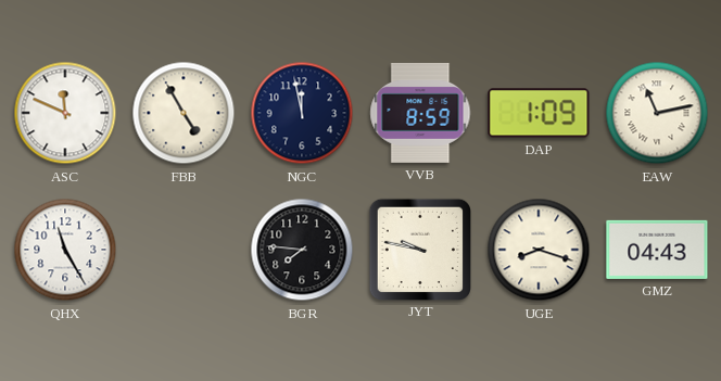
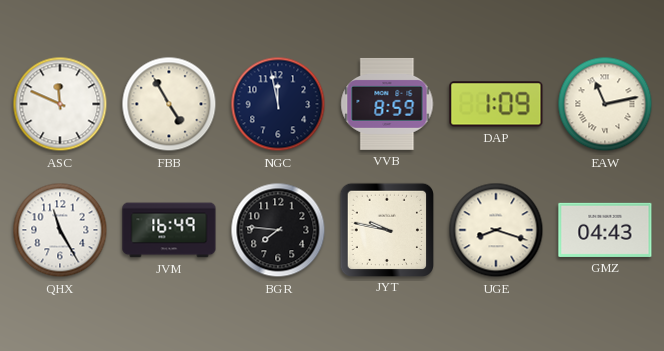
JVM: none -> 16:49
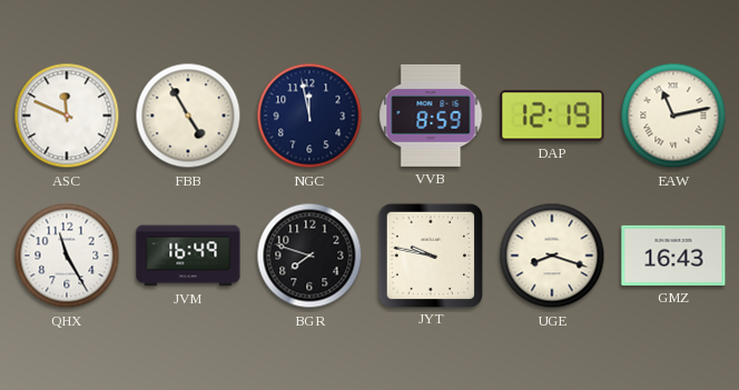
DAP: 1:09 -> 12:19
BGR: 7:46 -> 7:48
GMZ: 04:43 -> 16:43
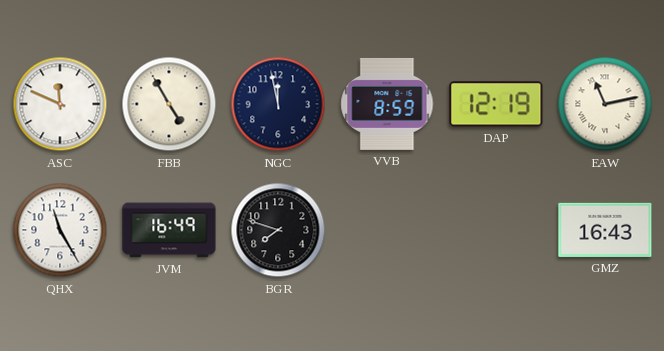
JYT: 9:47 -> none
UGE: 8:18 -> none
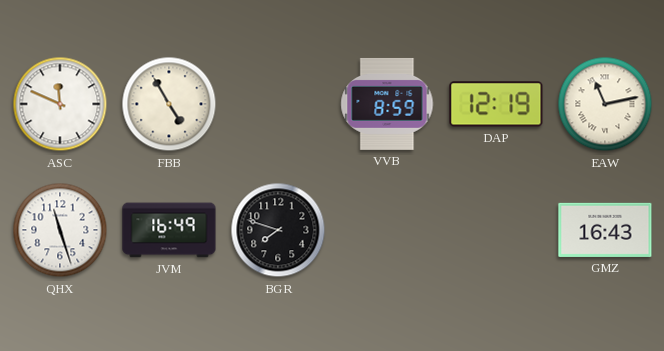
NGC: 11:58 -> none
QHX: 11:25 -> 11:27
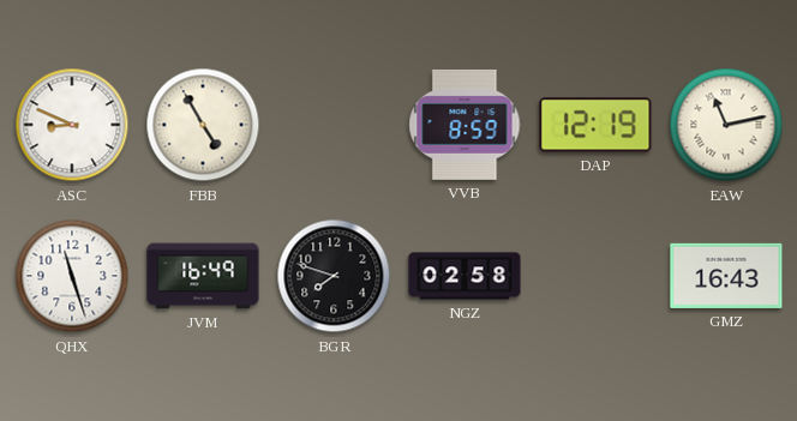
ASC: 11:49 -> 8:49
NGZ: none -> 02:58
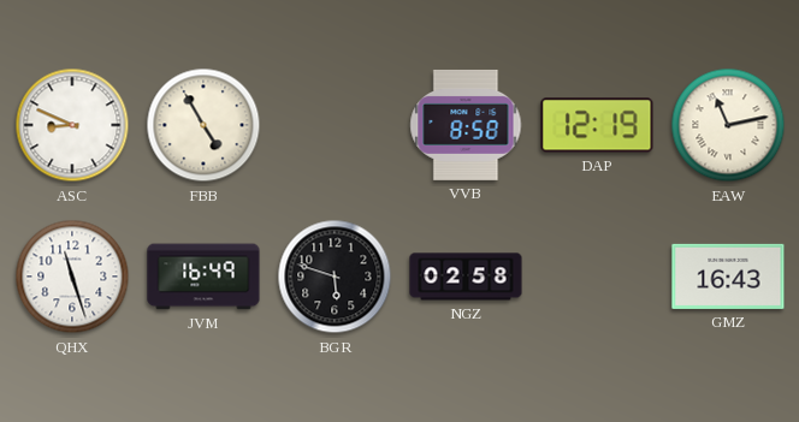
VVB: 8:59 -> 8:58
BGR: 7:48 -> 5:48
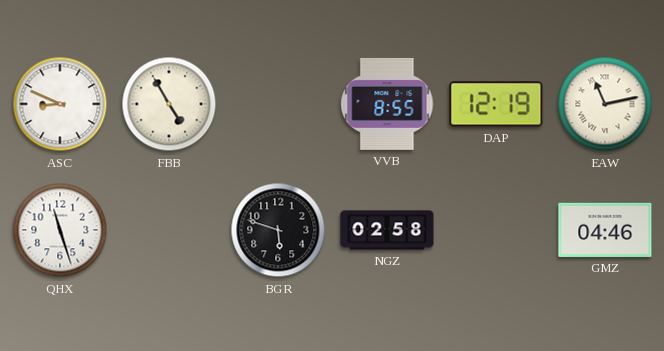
VVB: 8:58 -> 8:55
JVM: 16:49 -> none
GMZ: 16:43 -> 04:46
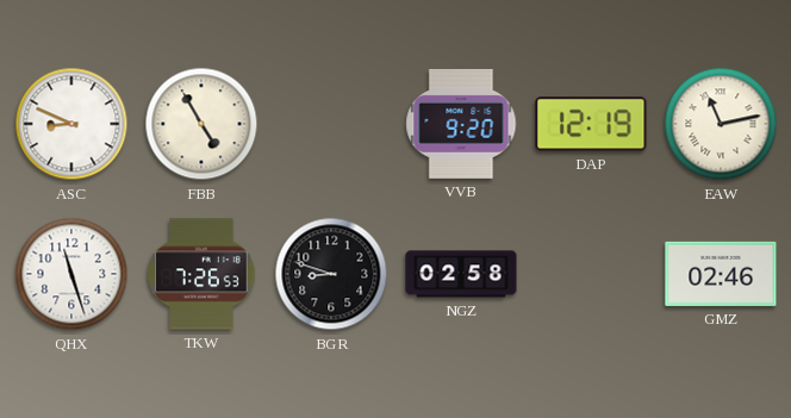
VVB: 8:55 -> 9:20
TKW: none -> 7:26
BGR: 5:48 -> 8:48
GMZ: 04:46 -> 02:46
